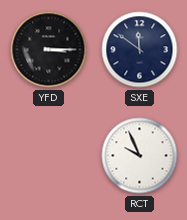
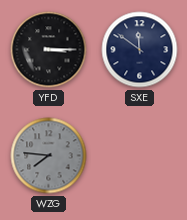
WZG: none -> 7:46
RCT: 9:56 -> none
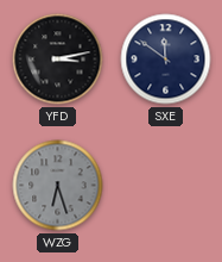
YFD: 3:15 -> 3:13
WZG: 7:46 -> 6:27
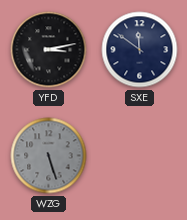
WZG: 6:27 -> 5:27
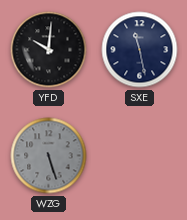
YFD: 3:13 -> 10:01
SXE: 11:51 -> 11:28
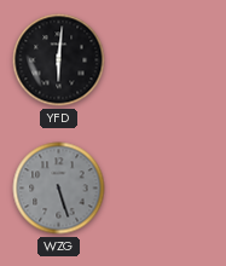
YFD: 10:01 -> 6:01
SXE: 11:28 -> none
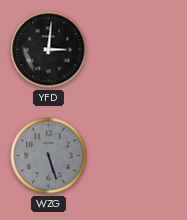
YFD: 6:01 -> 3:01
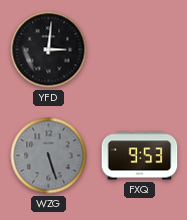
FXQ: none -> 9:53
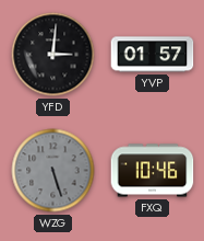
YVP: none -> 01:57
FXQ: 9:53 -> 10:46
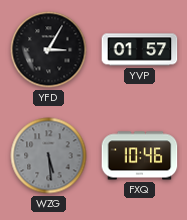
YFD: 3:01 -> 3:05
WZG: 5:27 -> 5:29
